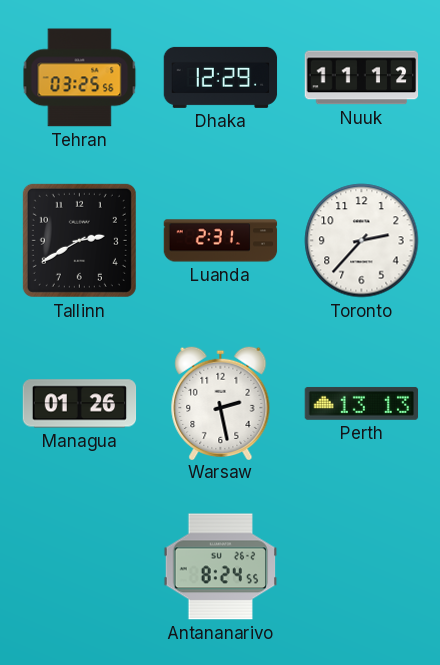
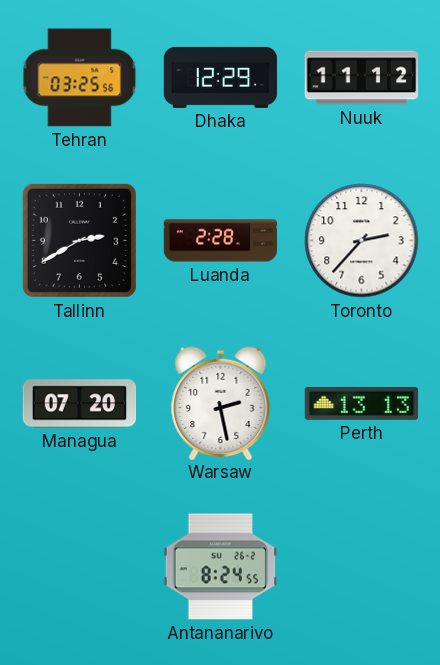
Luanda: 2:31 -> 2:28
Managua: 01:26 -> 07:20
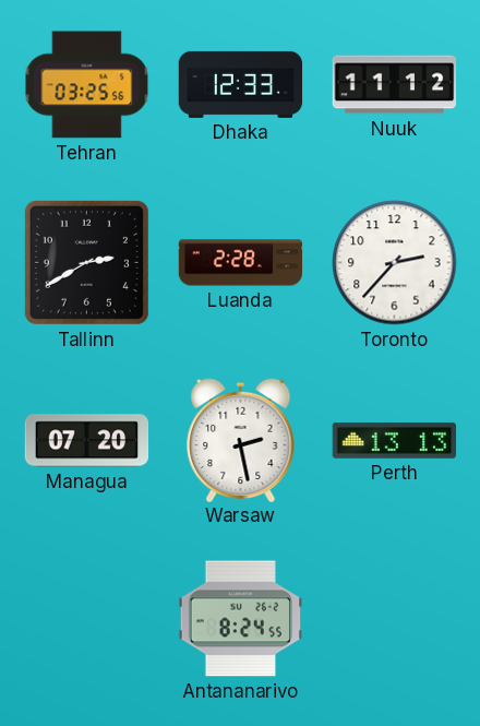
Dhaka: 12:29 -> 12:33
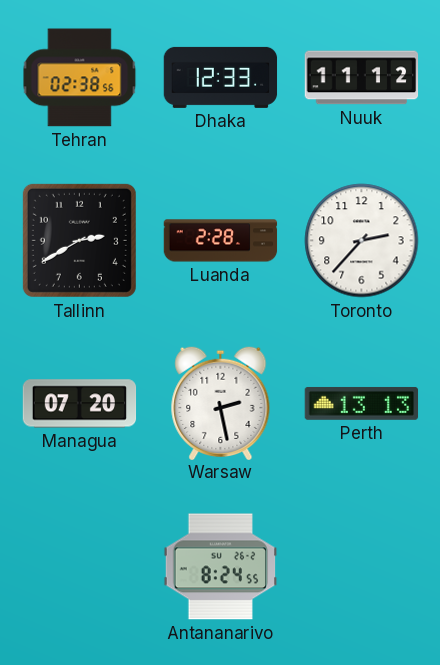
Tehran: 03:25 -> 02:38
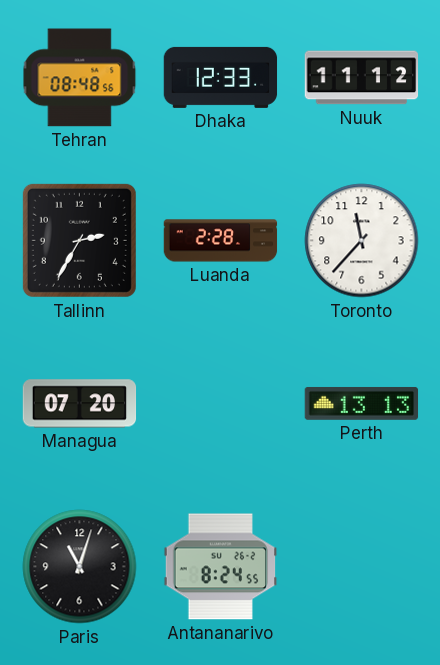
Tehran: 02:38 -> 08:48
Tallinn: 2:40 -> 2:35
Toronto: 2:37 -> 11:37
Warsaw: 2:28 -> none
Paris: none -> 11:03
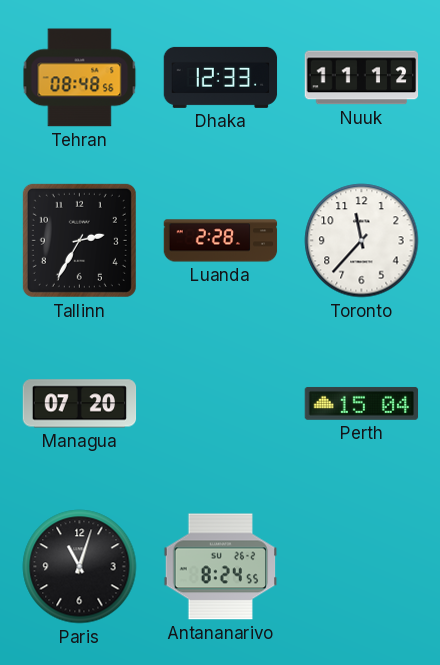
Perth: 13:13 -> 15:04
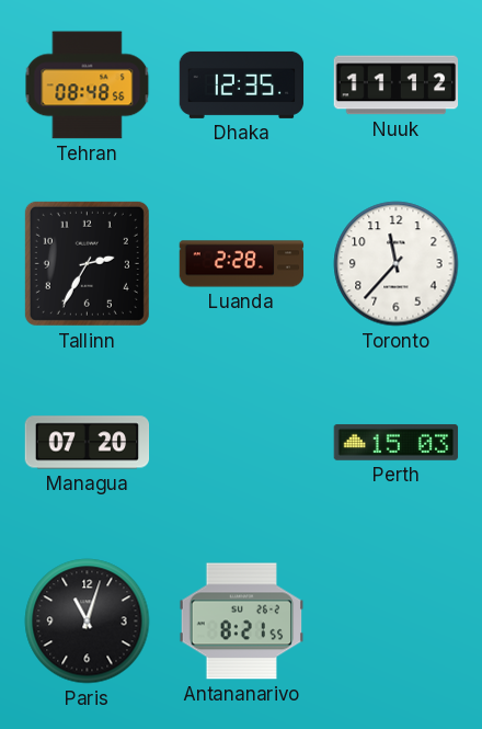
Dhaka: 12:33 -> 12:35
Perth: 15:04 -> 15:03
Antananarivo: 8:24 -> 8:21
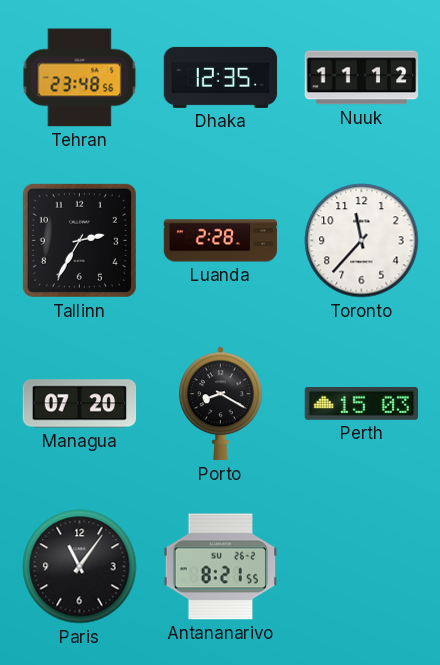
Tehran: 08:48 -> 23:48
Porto: none -> 8:20
Paris: 11:03 -> 11:06
